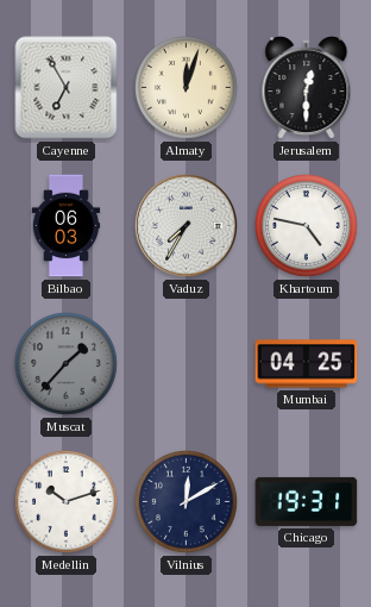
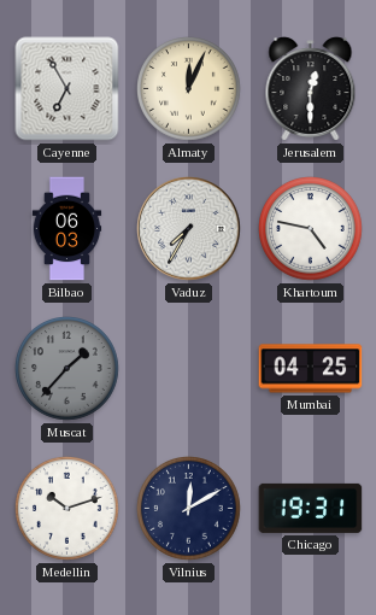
Almaty: 12:03 -> 12:04
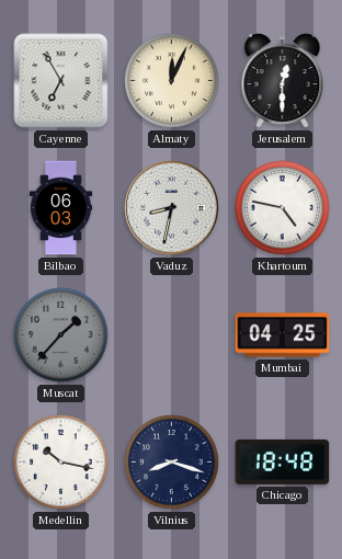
Vaduz: 7:35 -> 8:32
Medellin: 10:12 -> 10:17
Vilnius: 12:10 -> 8:18
Chicago: 19:31 -> 18:48
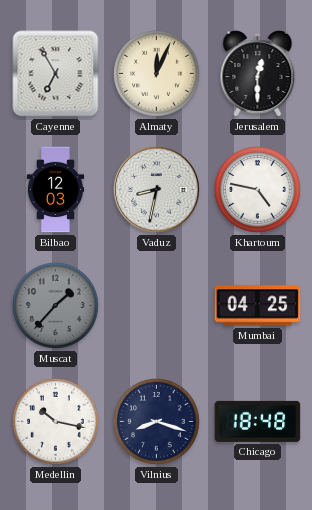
Bilbao: 06:03 -> 12:03
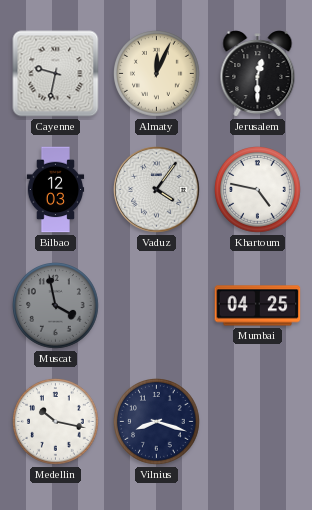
Cayenne: 6:55 -> 9:32
Vaduz: 8:32 -> 4:06
Muscat: 1:37 -> 3:58
Chicago: 18:48 -> none
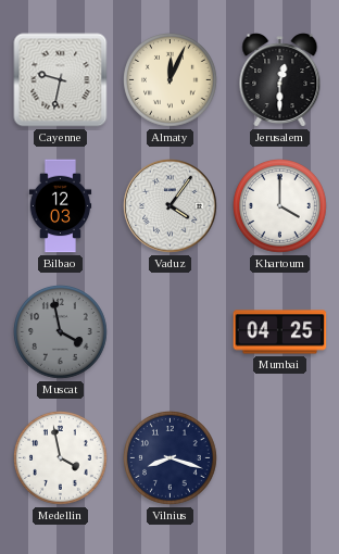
Khartoum: 4:47 -> 4:00
Medellin: 10:17 -> 3:58
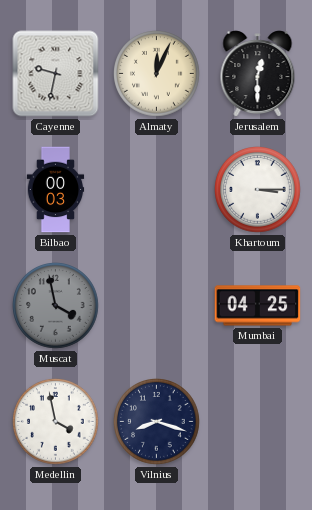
Bilbao: 12:03 -> 00:03
Vaduz: 4:06 -> none
Khartoum: 4:00 -> 3:15
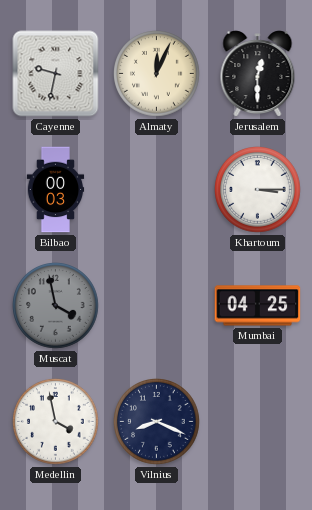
Vilnius: 8:18 -> 8:19
